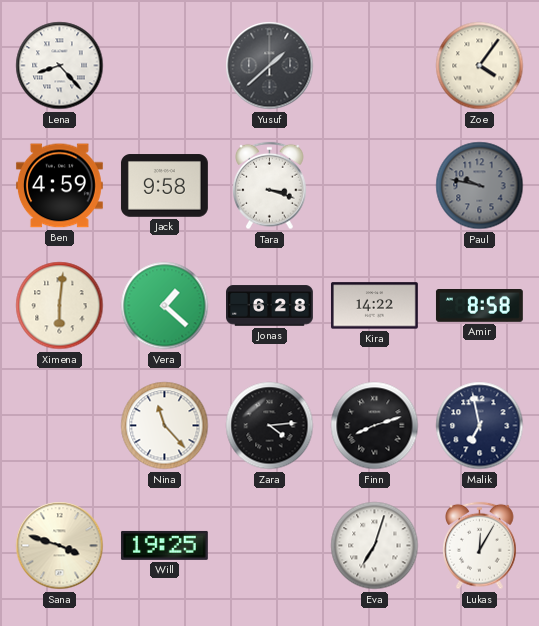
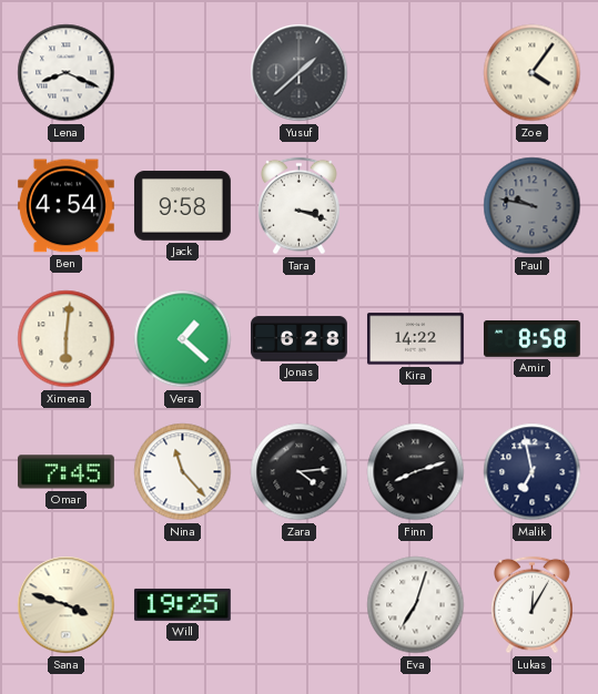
Lena: 8:23 -> 8:19
Ben: 4:59 -> 4:54
Omar: none -> 7:45
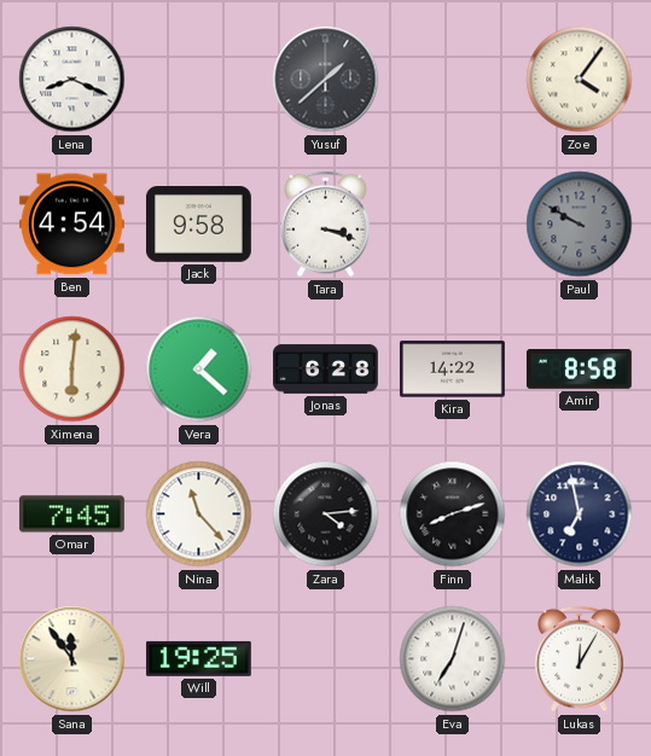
Paul: 9:47 -> 9:50
Sana: 3:48 -> 11:54
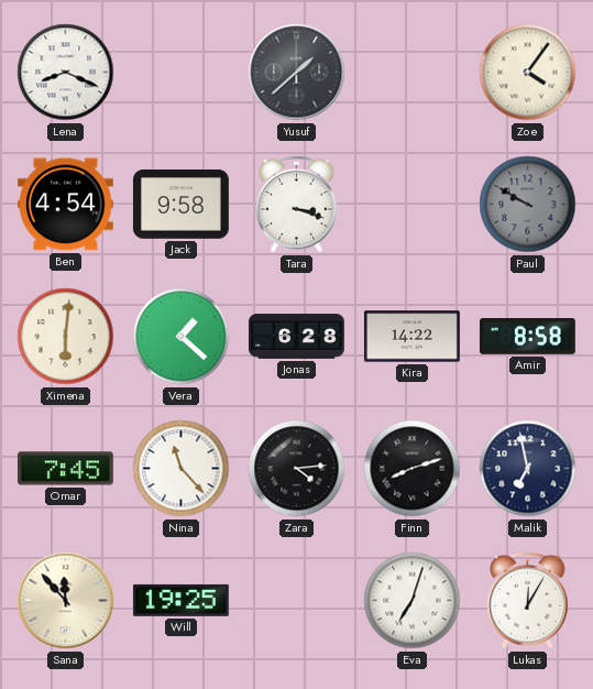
Sana: 11:54 -> 11:53
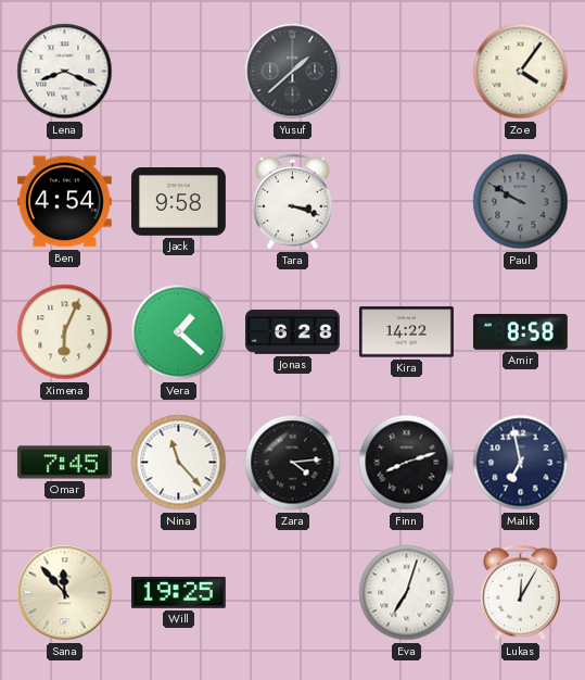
Ximena: 6:01 -> 6:04
